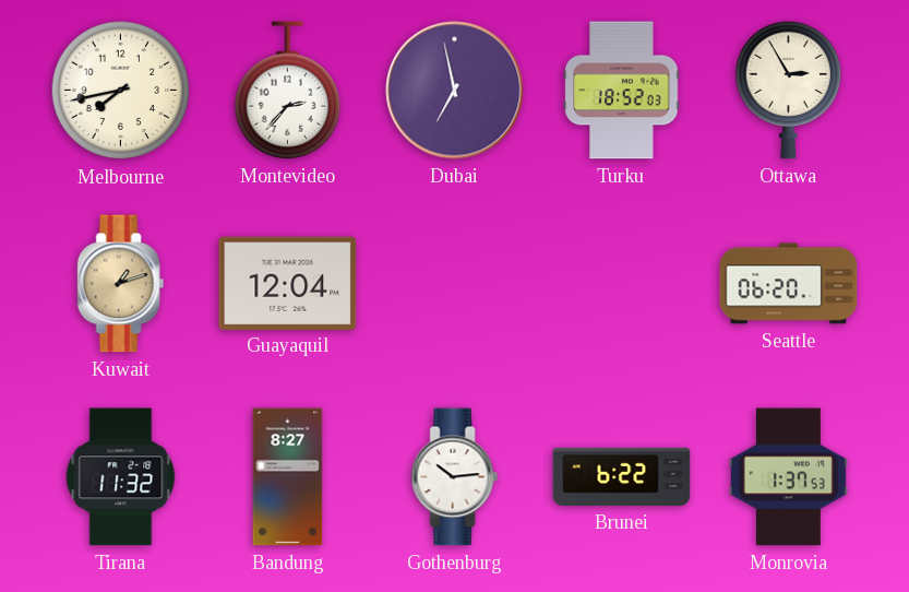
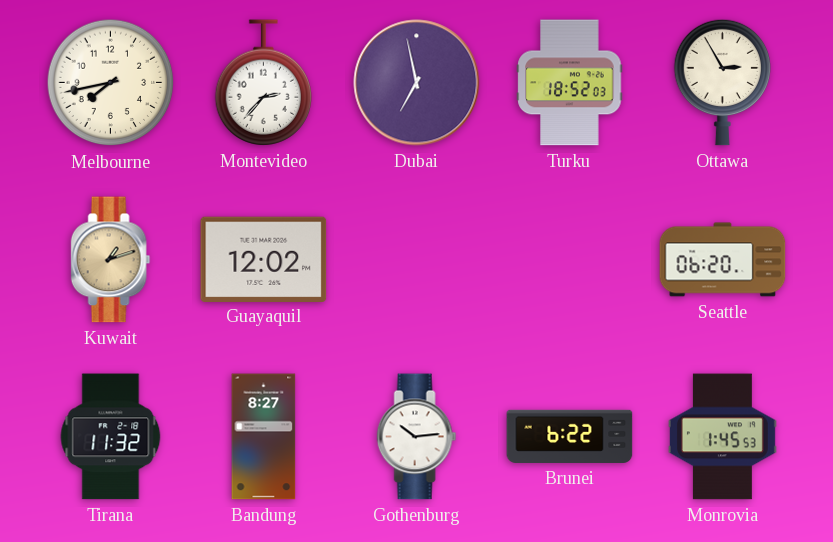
Guayaquil: 12:04 -> 12:02
Monrovia: 1:37 -> 1:45
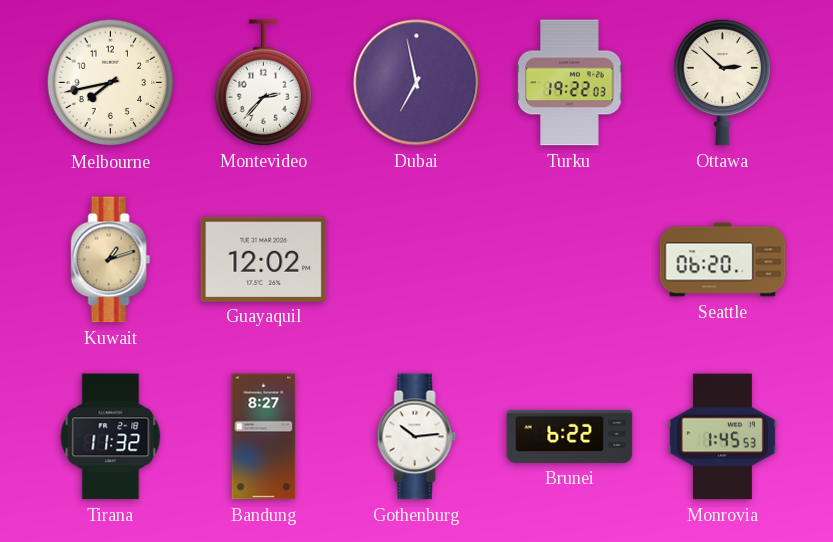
Turku: 18:52 -> 19:22
Ottawa: 2:55 -> 2:52
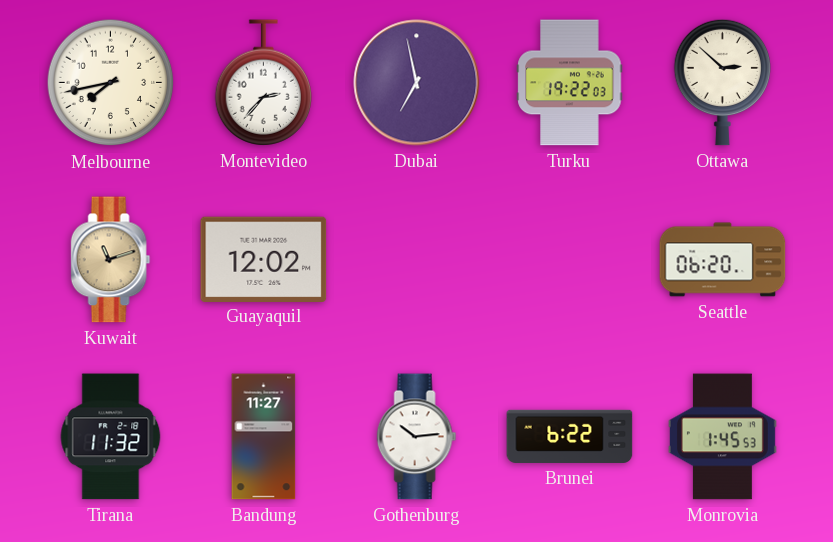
Kuwait: 1:12 -> 11:12
Bandung: 8:27 -> 11:27
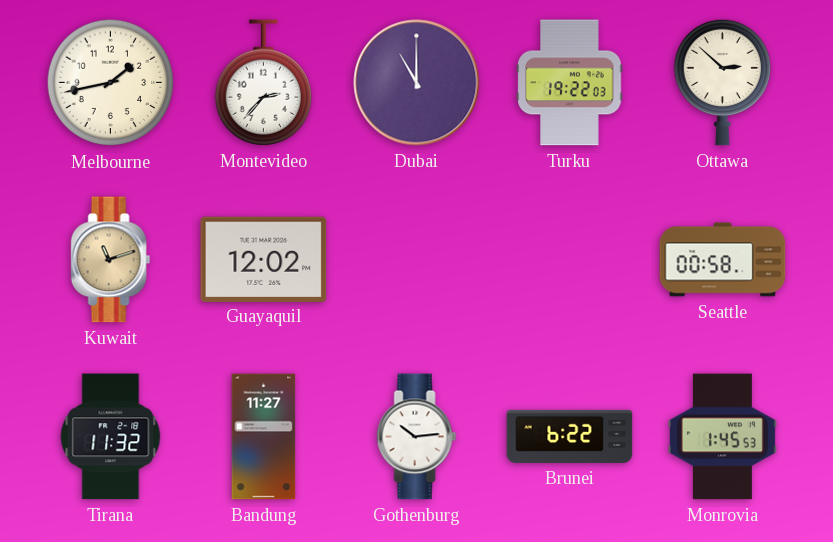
Melbourne: 7:43 -> 1:43
Dubai: 6:58 -> 11:00
Seattle: 06:20 -> 00:58
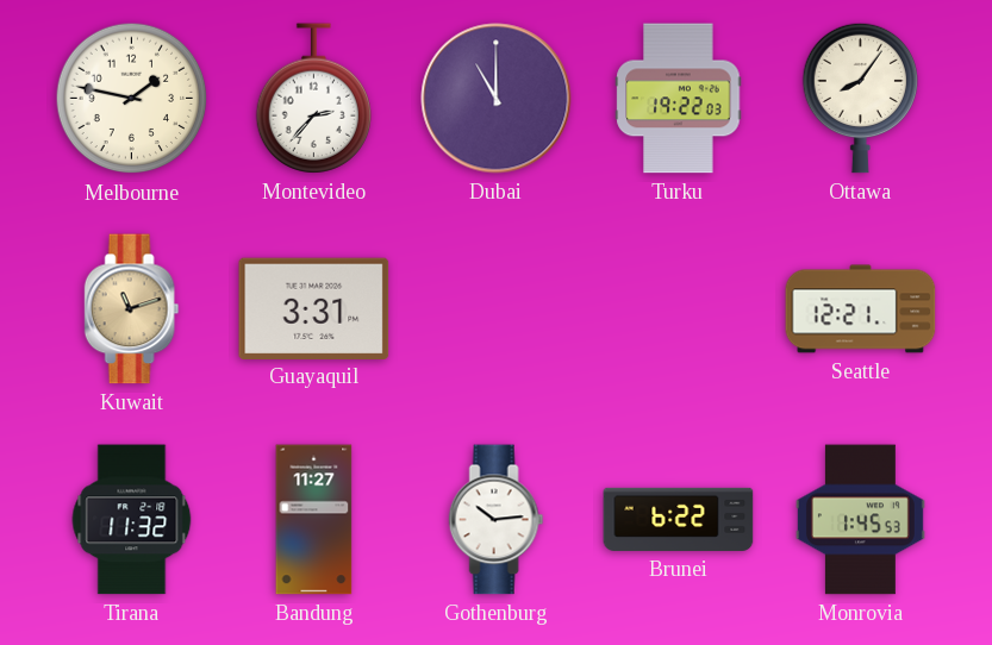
Melbourne: 1:43 -> 1:47
Ottawa: 2:52 -> 8:06
Guayaquil: 12:02 -> 3:31
Seattle: 00:58 -> 12:21
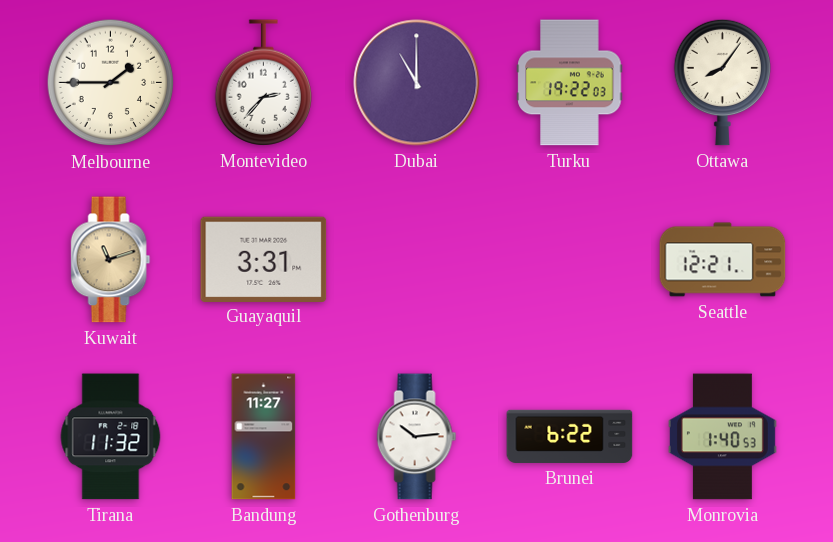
Melbourne: 1:47 -> 1:45
Monrovia: 1:45 -> 1:40
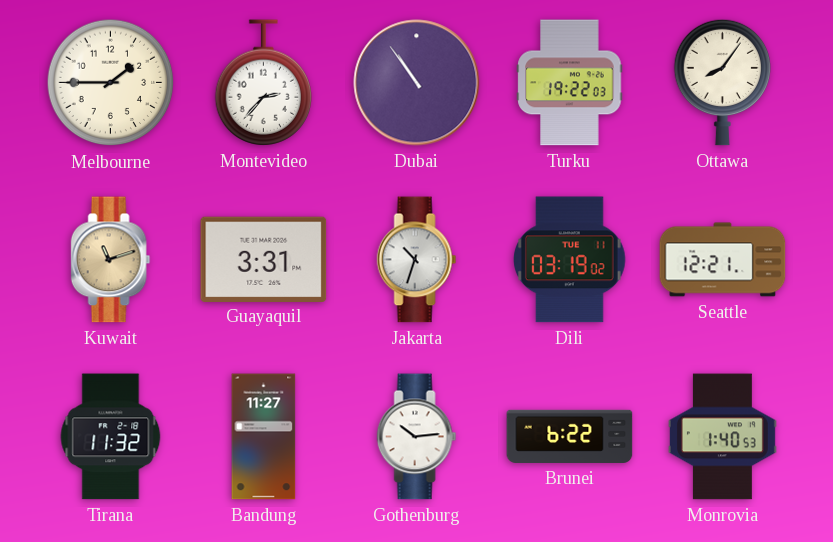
Dubai: 11:00 -> 10:54
Jakarta: none -> 10:33
Dili: none -> 03:19
